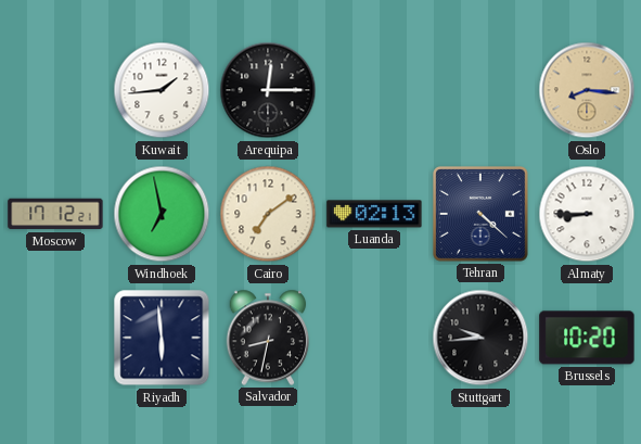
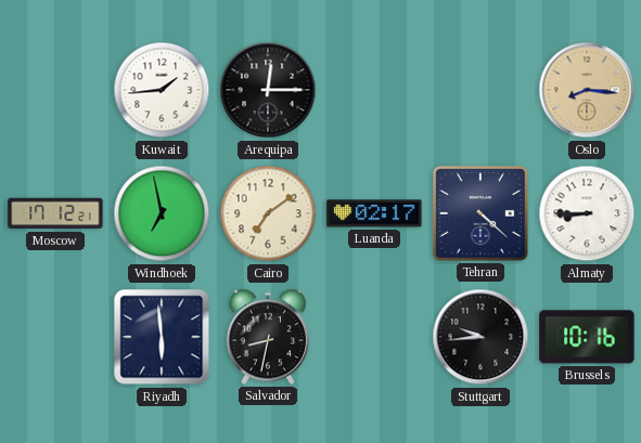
Luanda: 02:13 -> 02:17
Brussels: 10:20 -> 10:16
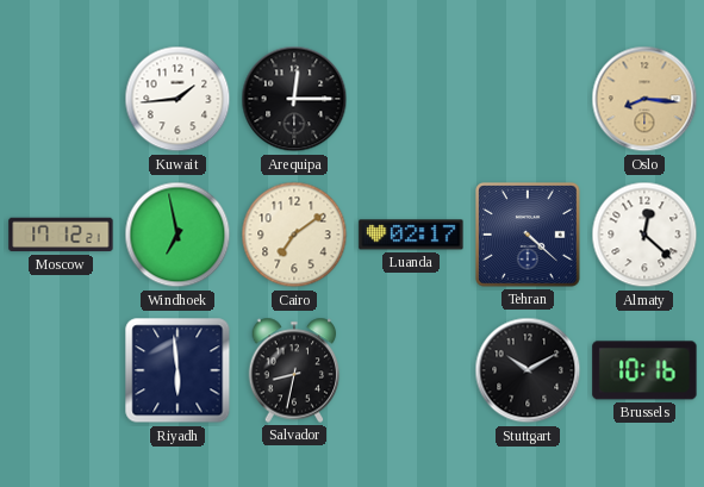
Almaty: 8:45 -> 12:22
Stuttgart: 9:44 -> 10:10
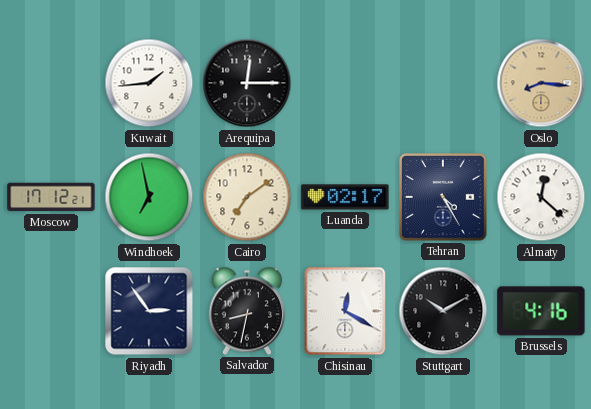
Tehran: 4:22 -> 4:25
Riyadh: 5:59 -> 2:54
Chisinau: none -> 12:20
Brussels: 10:16 -> 4:16
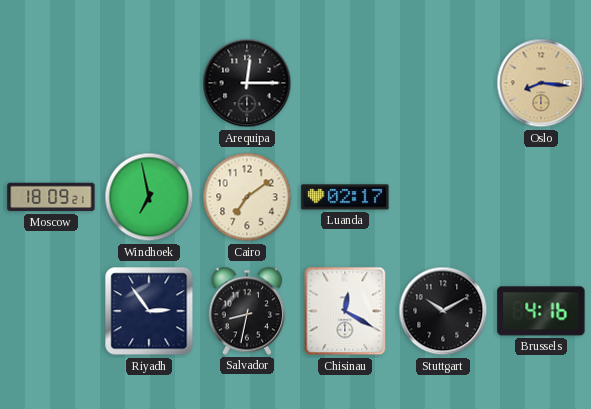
Kuwait: 1:44 -> none
Moscow: 17:12 -> 18:09
Tehran: 4:25 -> none
Almaty: 12:22 -> none
